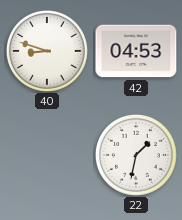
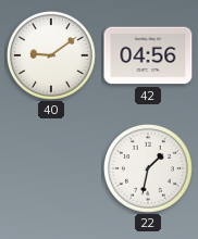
40: 8:48 -> 9:09
42: 04:53 -> 04:56
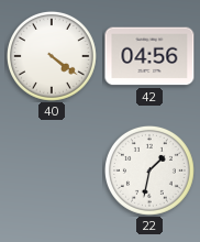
40: 9:09 -> 4:21
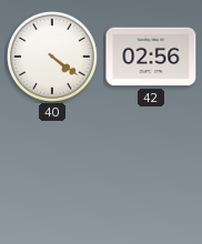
42: 04:56 -> 02:56
22: 1:32 -> none
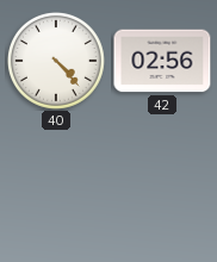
40: 4:21 -> 4:23
